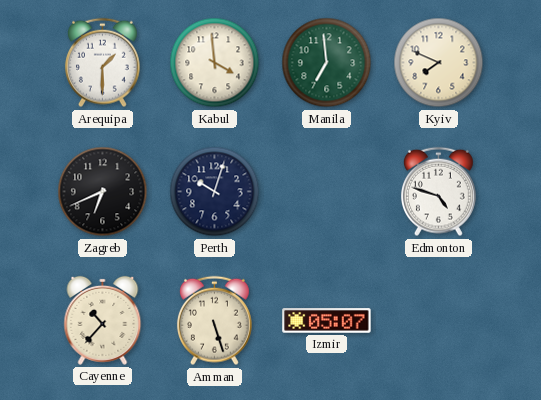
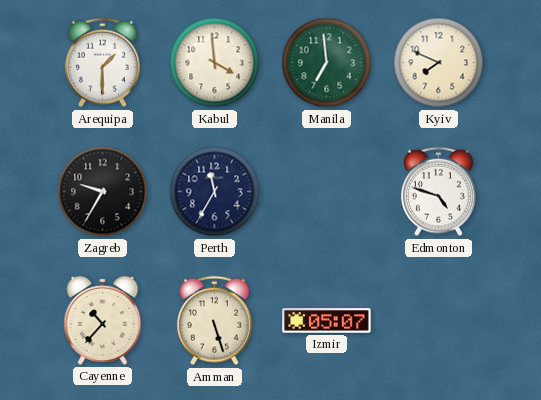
Zagreb: 6:41 -> 9:35
Perth: 10:03 -> 11:35
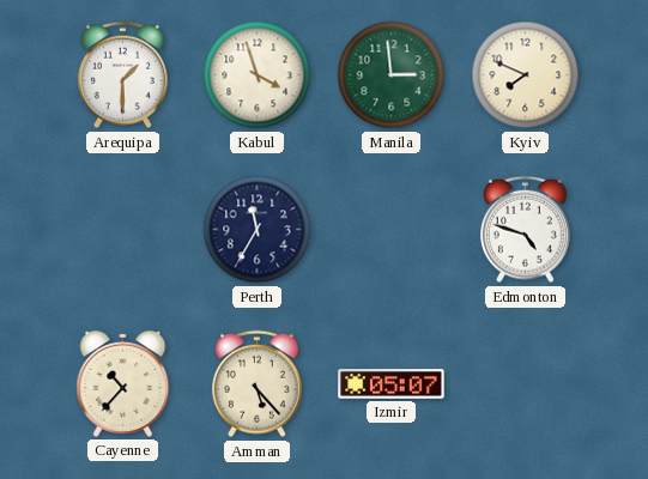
Kabul: 3:59 -> 3:57
Manila: 6:59 -> 2:59
Zagreb: 9:35 -> none
Amman: 5:27 -> 5:23
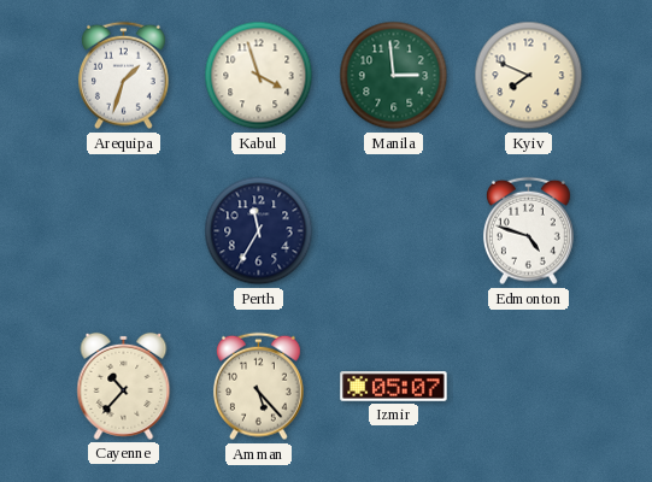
Arequipa: 1:30 -> 1:33
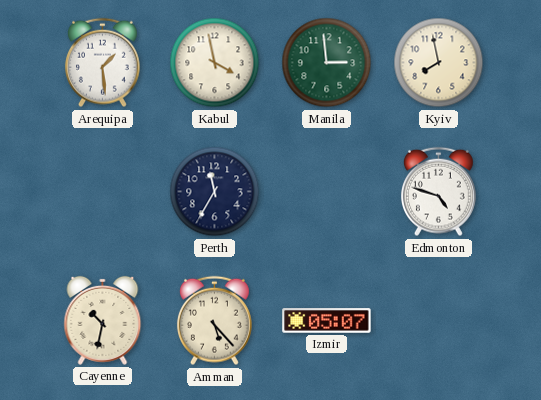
Arequipa: 1:33 -> 1:29
Kabul: 3:57 -> 3:58
Kyiv: 7:49 -> 7:58
Cayenne: 10:37 -> 10:32
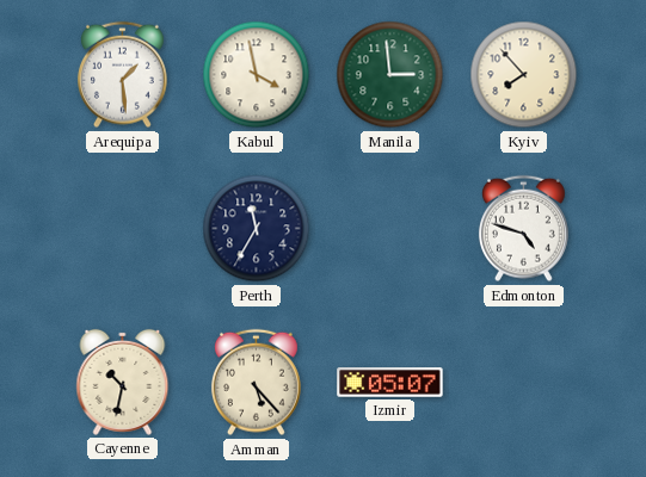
Kyiv: 7:58 -> 7:53
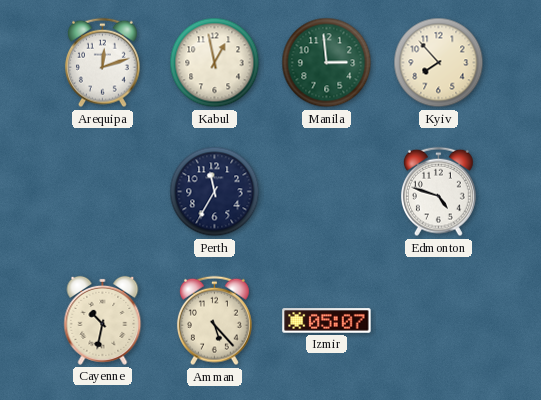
Arequipa: 1:29 -> 12:12
Kabul: 3:58 -> 12:58
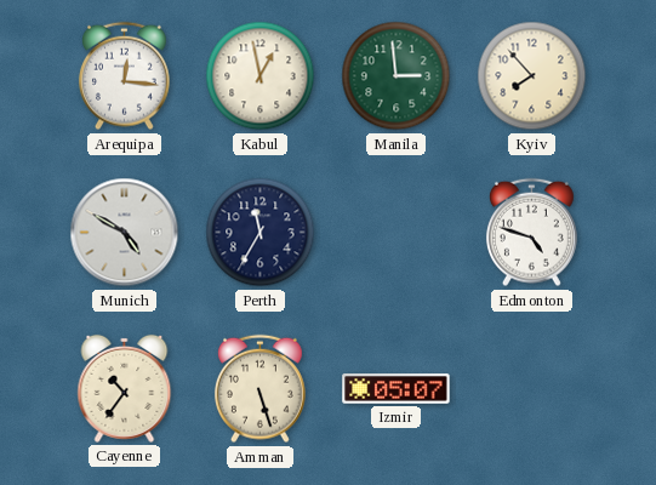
Arequipa: 12:12 -> 12:16
Munich: none -> 4:50
Cayenne: 10:32 -> 10:36
Amman: 5:23 -> 5:27
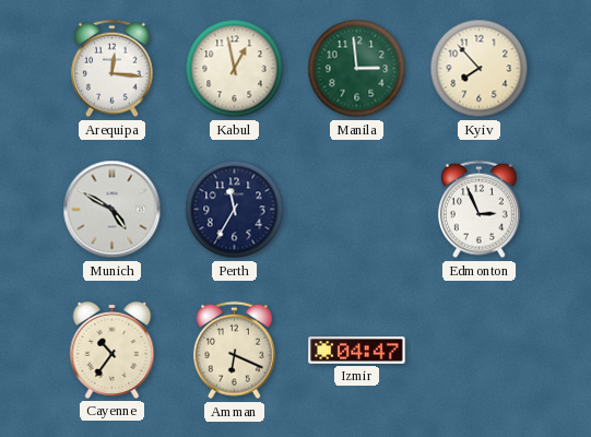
Edmonton: 4:48 -> 2:56
Amman: 5:27 -> 6:19
Izmir: 05:07 -> 04:47
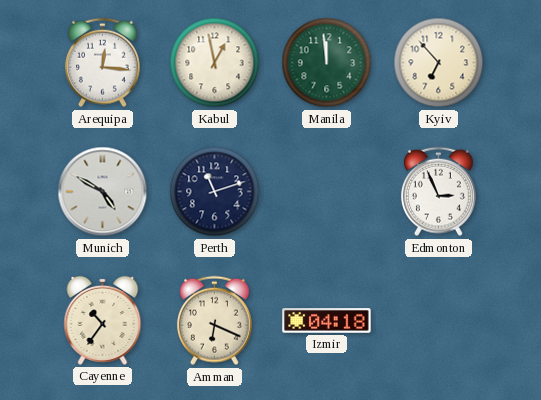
Manila: 2:59 -> 11:59
Kyiv: 7:53 -> 6:53
Perth: 11:35 -> 11:12
Izmir: 04:47 -> 04:18
